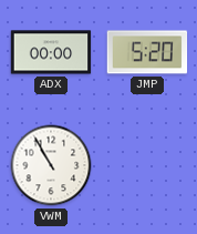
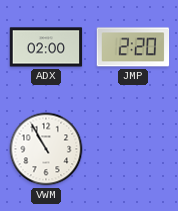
ADX: 00:00 -> 02:00
JMP: 5:20 -> 2:20
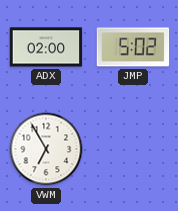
JMP: 2:20 -> 5:02
VWM: 10:55 -> 6:55
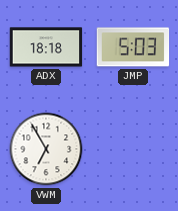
ADX: 02:00 -> 18:18
JMP: 5:02 -> 5:03
